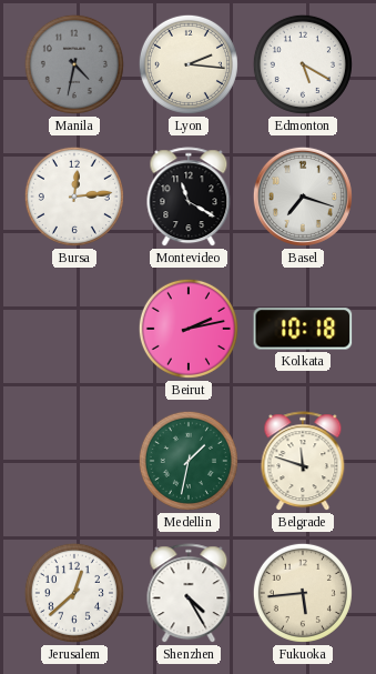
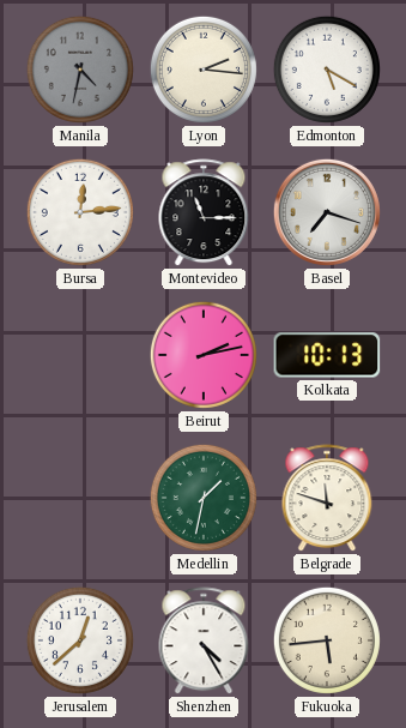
Montevideo: 11:20 -> 11:15
Kolkata: 10:18 -> 10:13
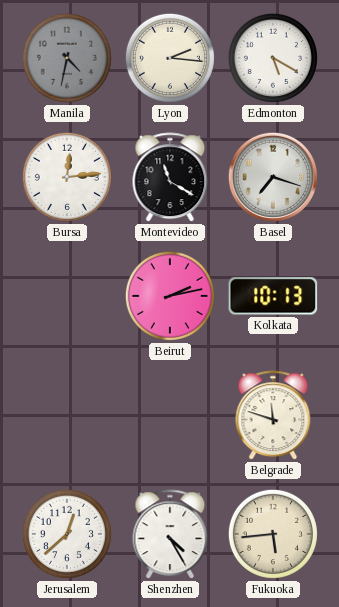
Montevideo: 11:15 -> 11:20
Medellin: 1:32 -> none
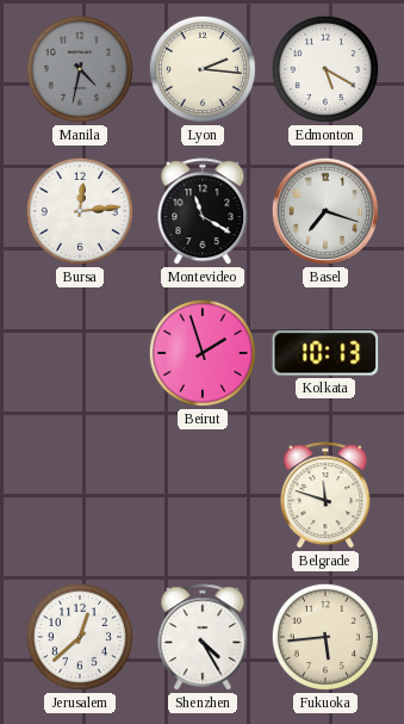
Beirut: 2:13 -> 1:57
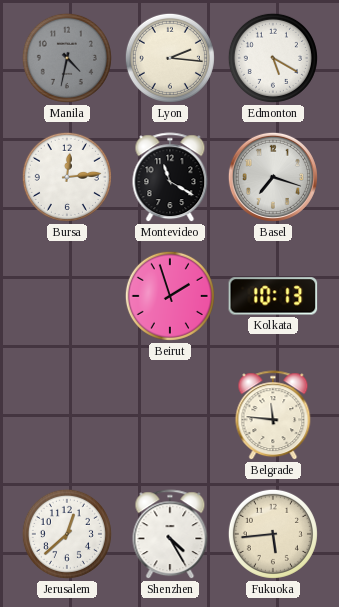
Belgrade: 11:48 -> 11:46
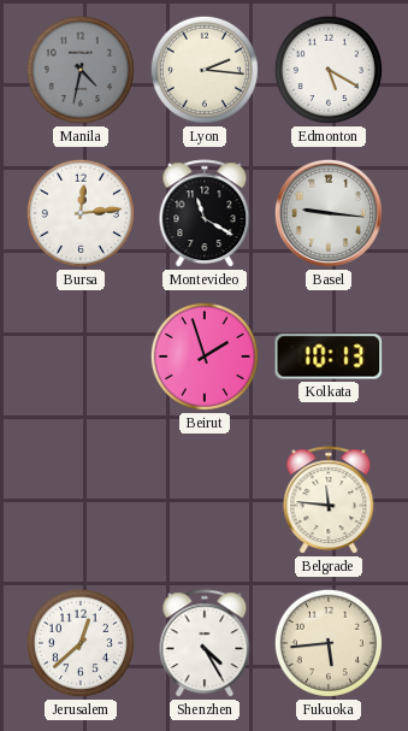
Basel: 7:18 -> 9:16
